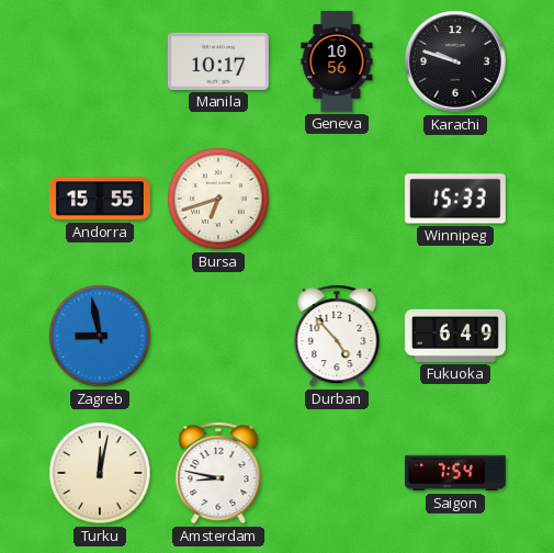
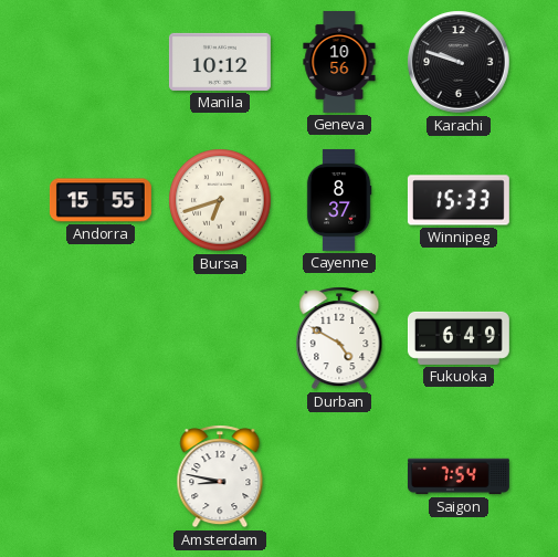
Manila: 10:17 -> 10:12
Cayenne: none -> 8:37
Zagreb: 8:58 -> none
Durban: 4:53 -> 4:50
Turku: 12:02 -> none
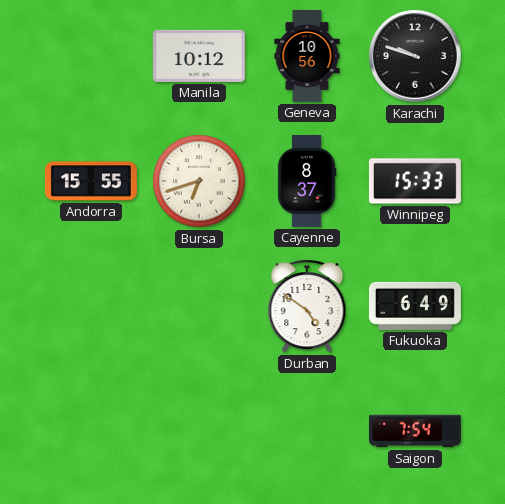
Durban: 4:50 -> 4:51
Amsterdam: 8:47 -> none
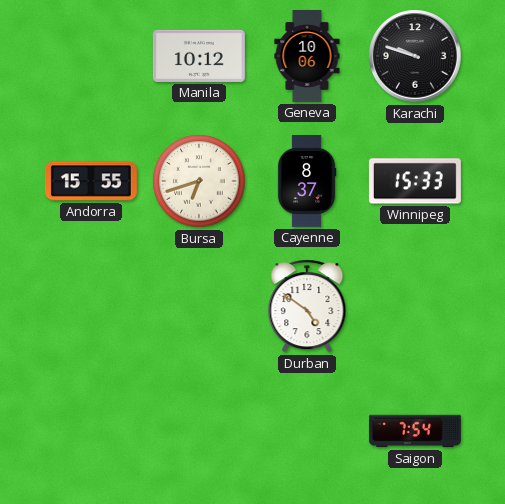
Geneva: 10:56 -> 10:06
Fukuoka: 6:49 -> none
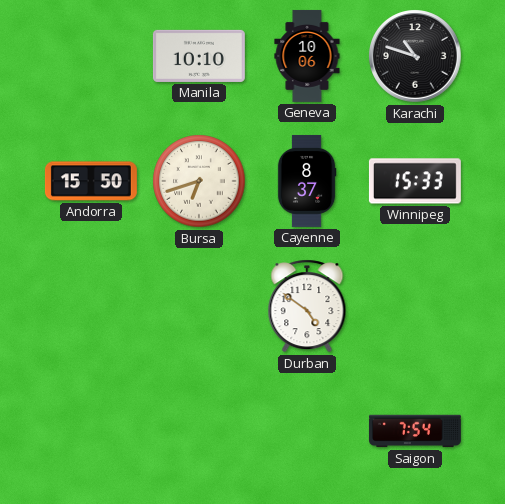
Manila: 10:12 -> 10:10
Karachi: 9:48 -> 10:48
Andorra: 15:55 -> 15:50
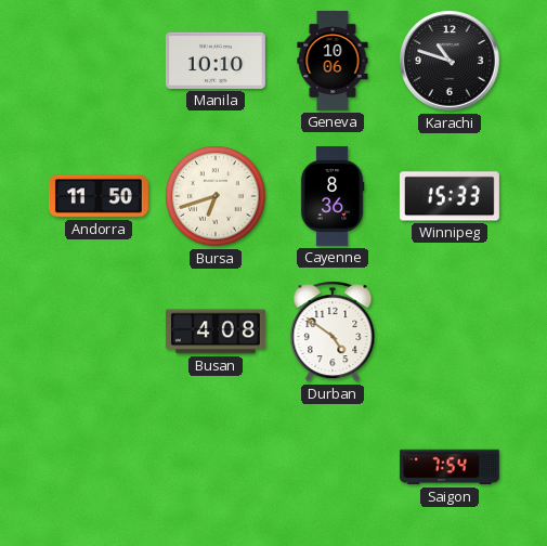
Andorra: 15:50 -> 11:50
Cayenne: 8:37 -> 8:36
Busan: none -> 4:08
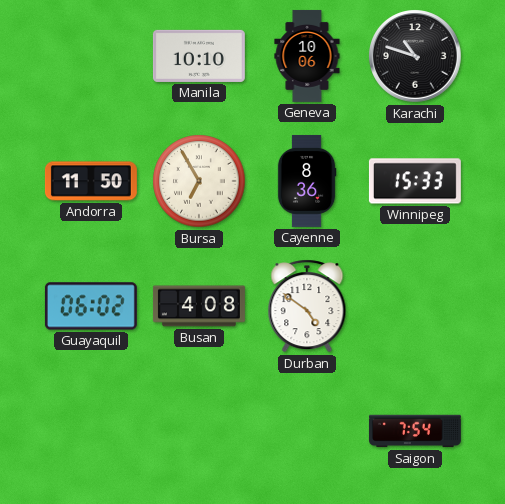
Bursa: 6:42 -> 6:55
Guayaquil: none -> 06:02
